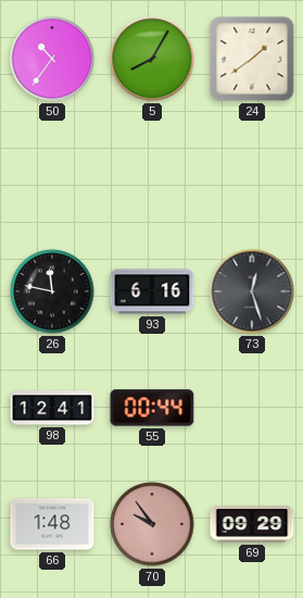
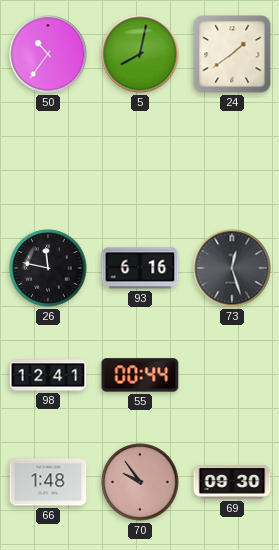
5: 8:05 -> 8:02
69: 09:29 -> 09:30
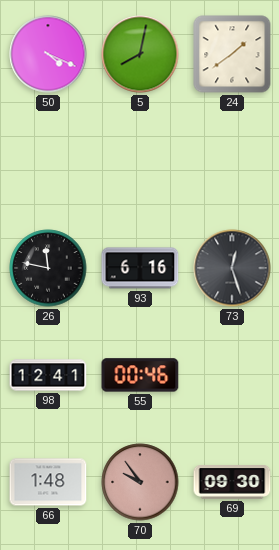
50: 10:36 -> 4:19
55: 00:44 -> 00:46
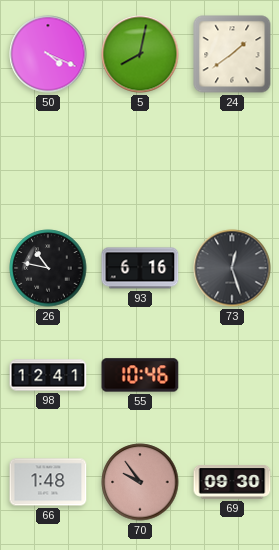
26: 11:47 -> 10:47
55: 00:46 -> 10:46
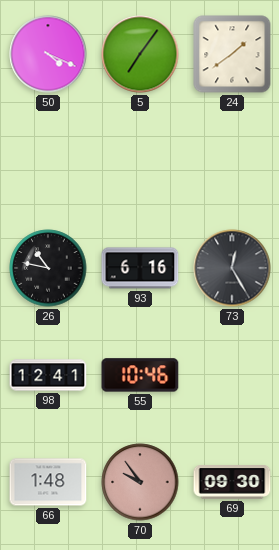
5: 8:02 -> 7:06
73: 12:27 -> 12:25
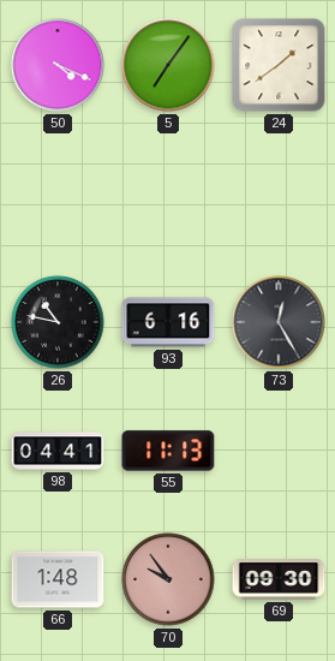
98: 12:41 -> 04:41
55: 10:46 -> 11:13
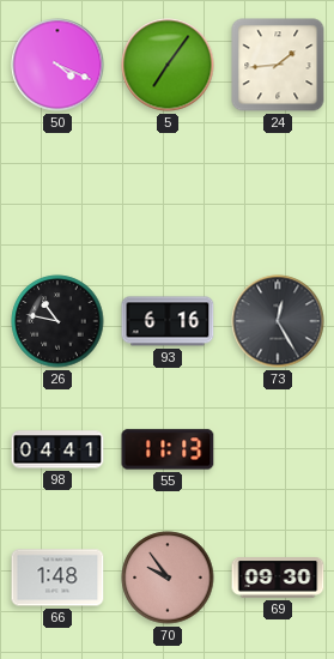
24: 1:39 -> 1:44
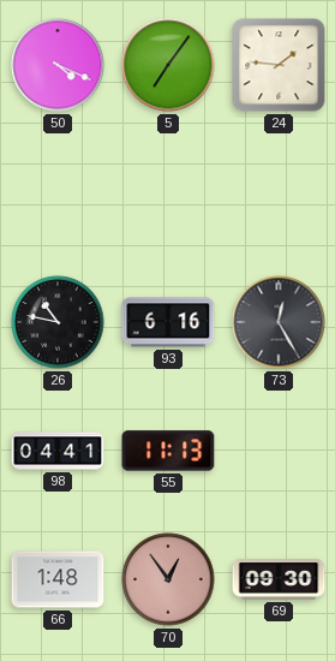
24: 1:44 -> 1:46
70: 9:54 -> 12:54
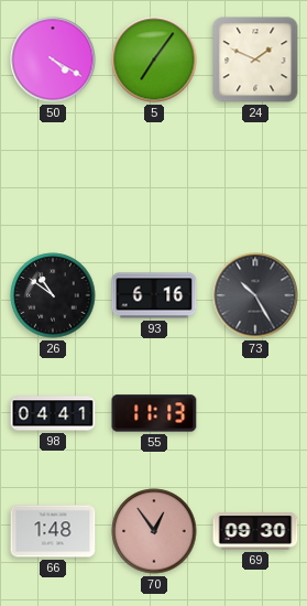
50: 4:19 -> 4:20
24: 1:46 -> 1:49
26: 10:47 -> 10:51
73: 12:25 -> 10:25
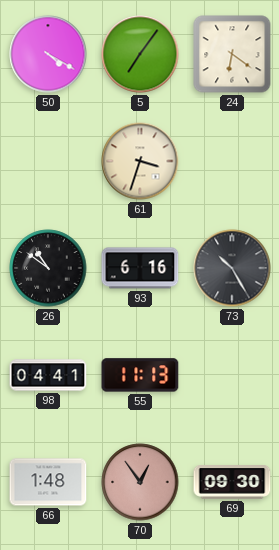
24: 1:49 -> 6:21
61: none -> 3:33
